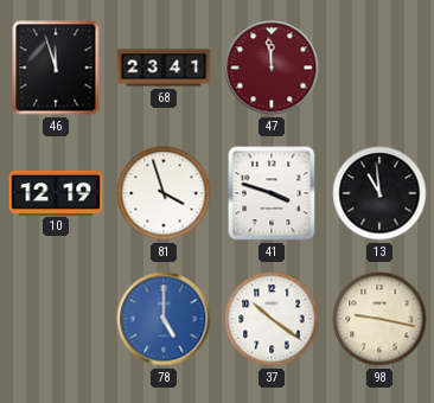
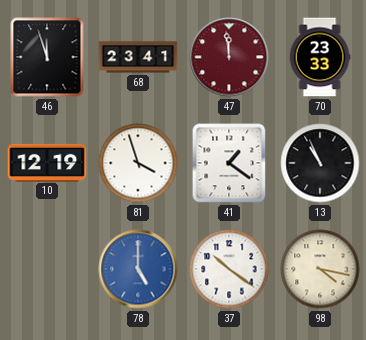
70: none -> 23:33
41: 3:48 -> 1:21
13: 10:59 -> 10:56
98: 9:17 -> 4:17
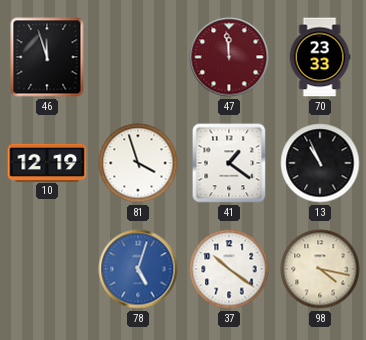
68: 23:41 -> none
78: 5:00 -> 5:03
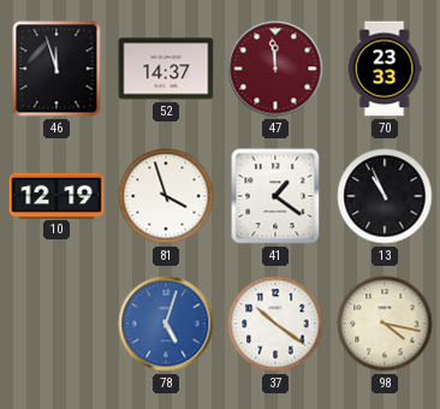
52: none -> 14:37
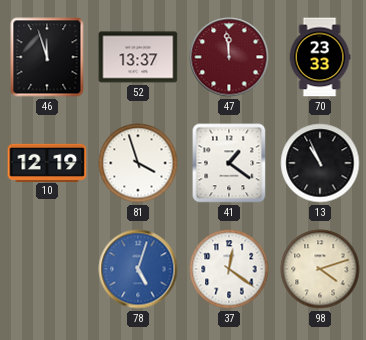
52: 14:37 -> 13:37
37: 10:21 -> 12:21
98: 4:17 -> 4:12
